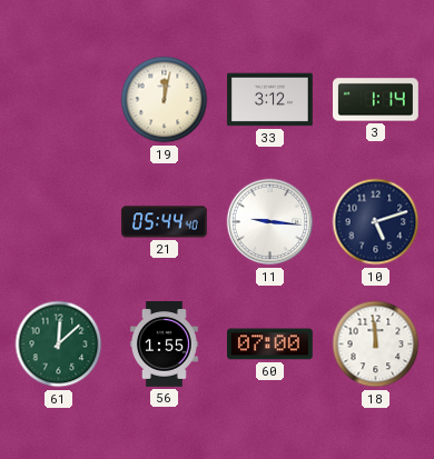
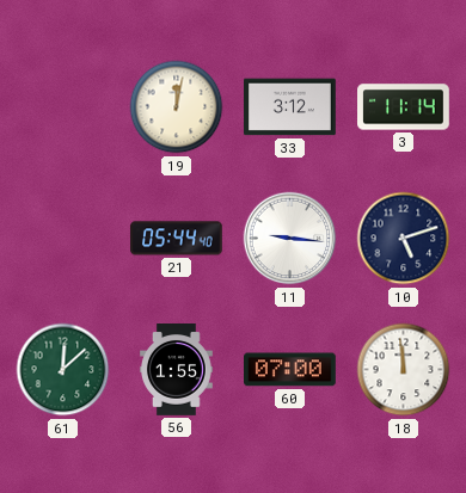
3: 1:14 -> 11:14
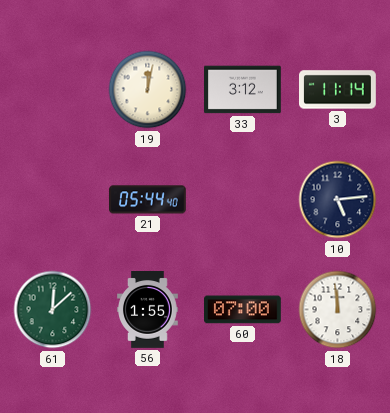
11: 9:16 -> none
10: 5:12 -> 5:14
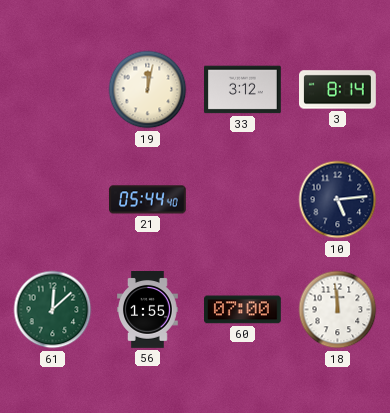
3: 11:14 -> 8:14
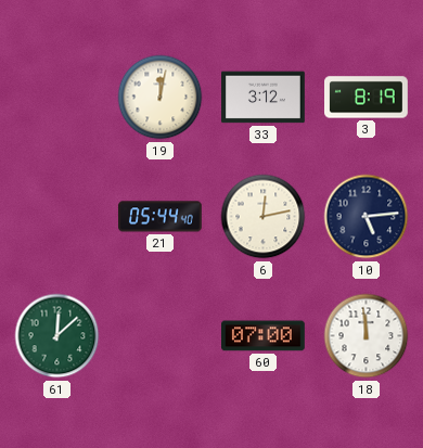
3: 8:14 -> 8:19
6: none -> 12:13
56: 1:55 -> none
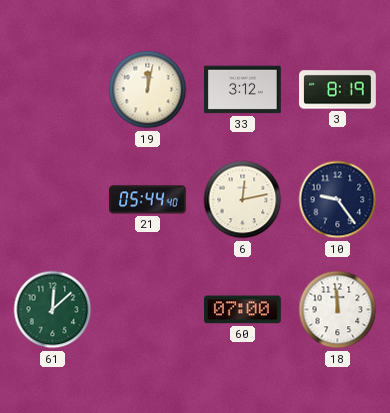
10: 5:14 -> 9:24
